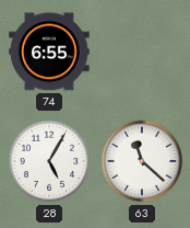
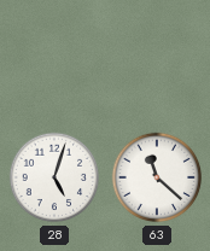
74: 6:55 -> none
28: 5:05 -> 5:03
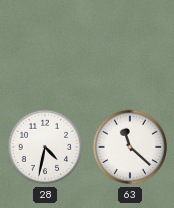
28: 5:03 -> 4:32
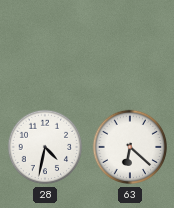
63: 11:22 -> 6:22
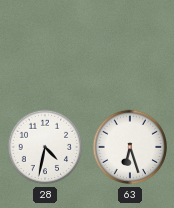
63: 6:22 -> 6:27
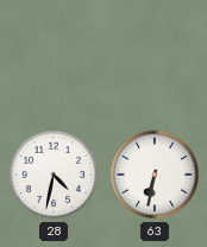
63: 6:27 -> 6:32
